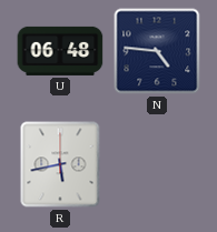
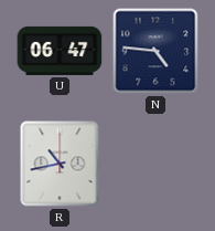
U: 06:48 -> 06:47
R: 5:43 -> 10:43
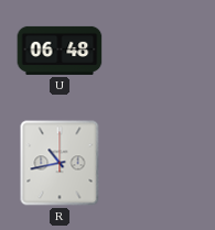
U: 06:47 -> 06:48
N: 4:46 -> none
